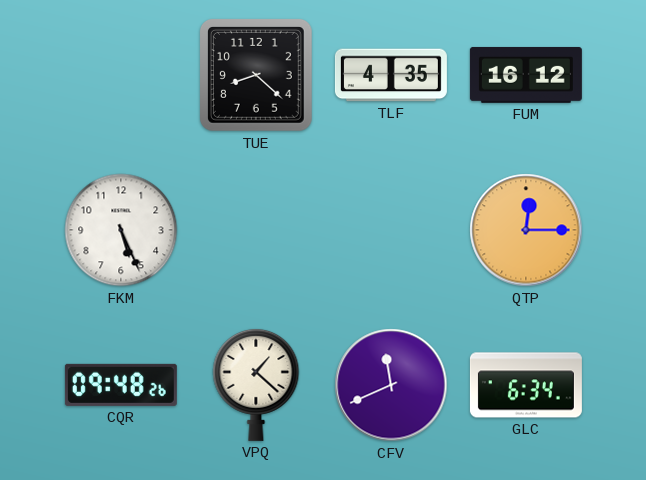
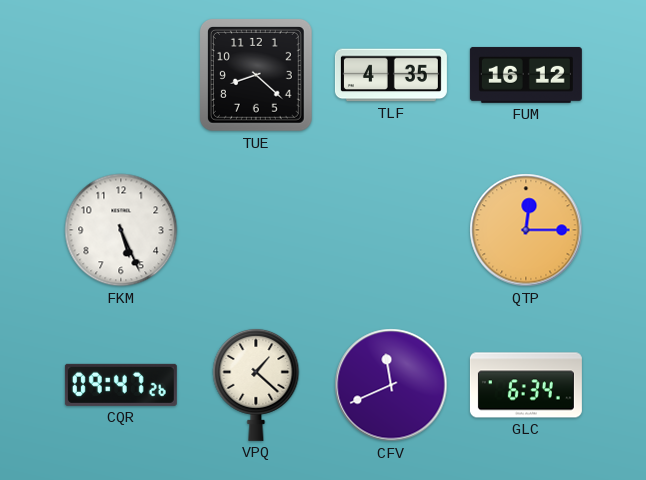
CQR: 09:48 -> 09:47
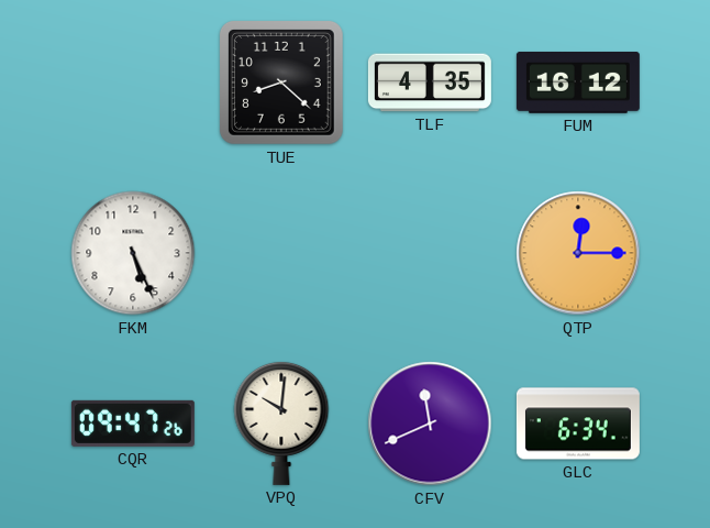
VPQ: 1:22 -> 10:01
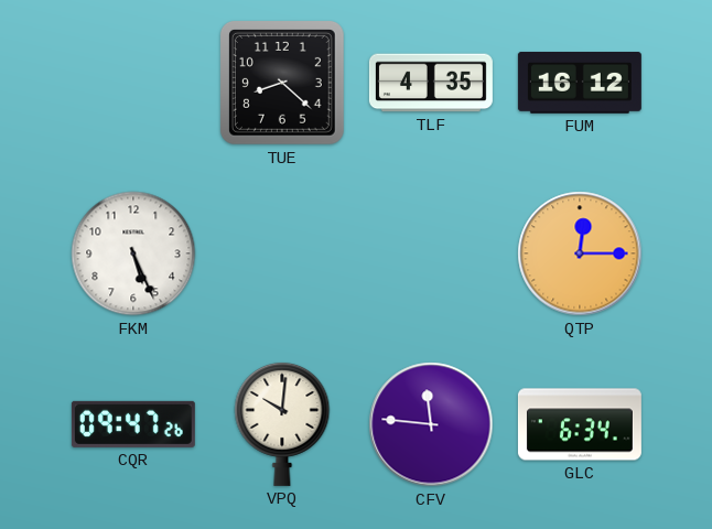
CFV: 11:41 -> 11:46
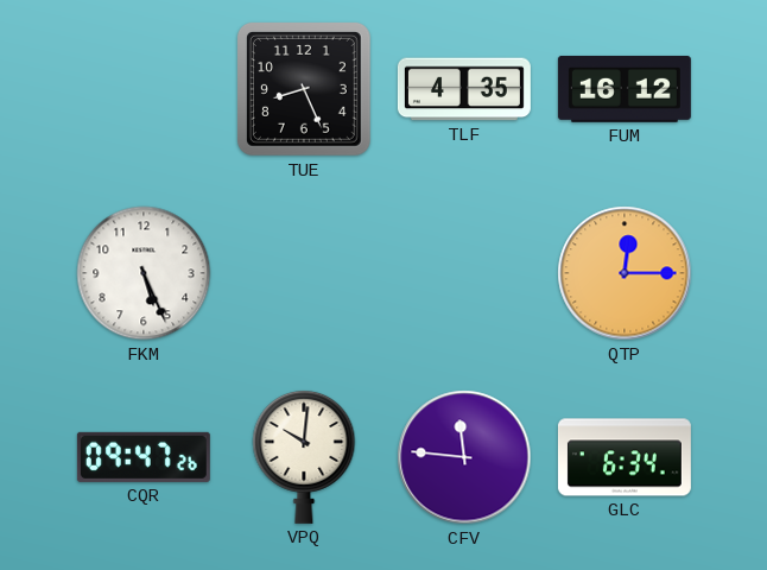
TUE: 8:22 -> 8:26
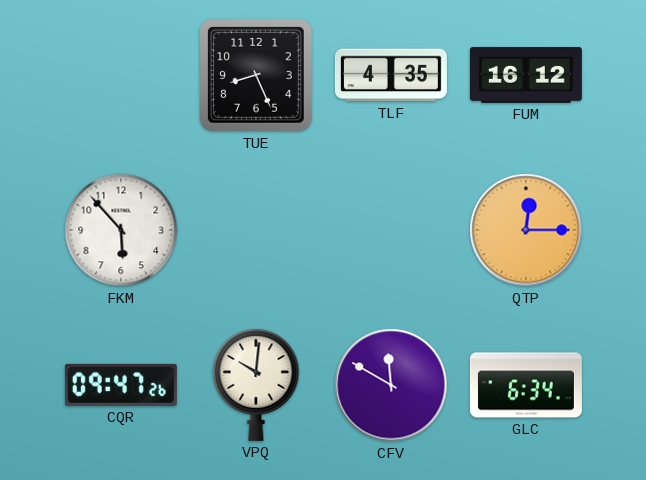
FKM: 5:26 -> 5:53
CFV: 11:46 -> 11:50
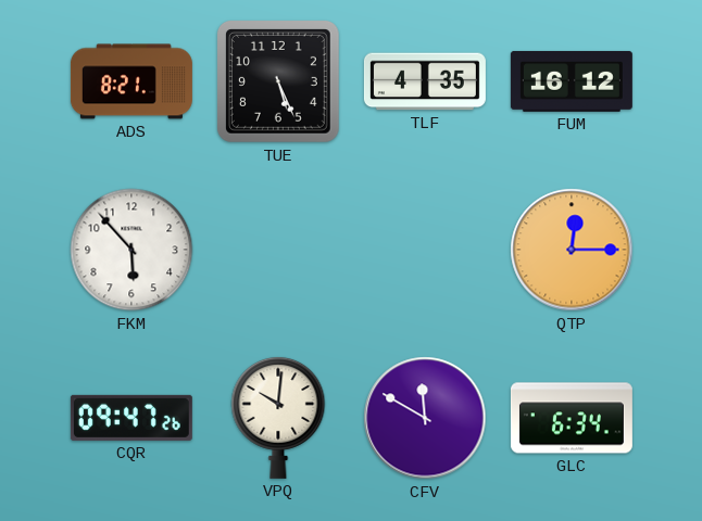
ADS: none -> 8:21
TUE: 8:26 -> 5:26
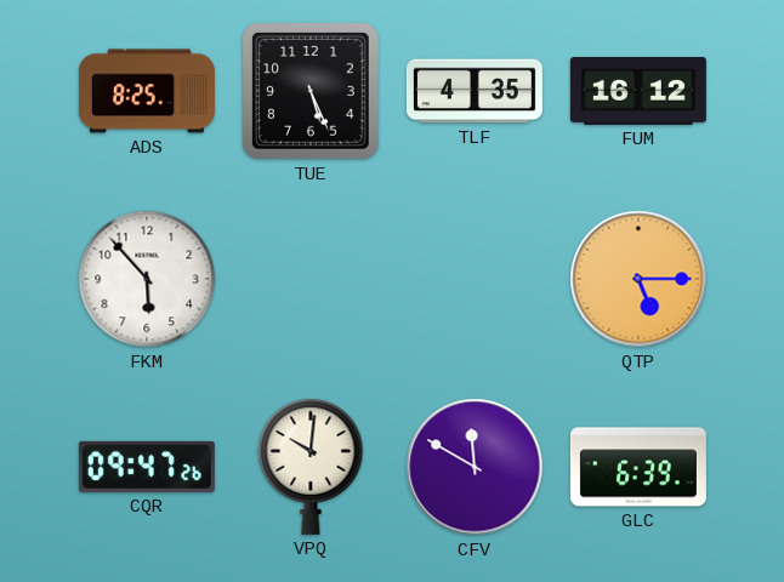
ADS: 8:21 -> 8:25
QTP: 12:15 -> 5:15
GLC: 6:34 -> 6:39
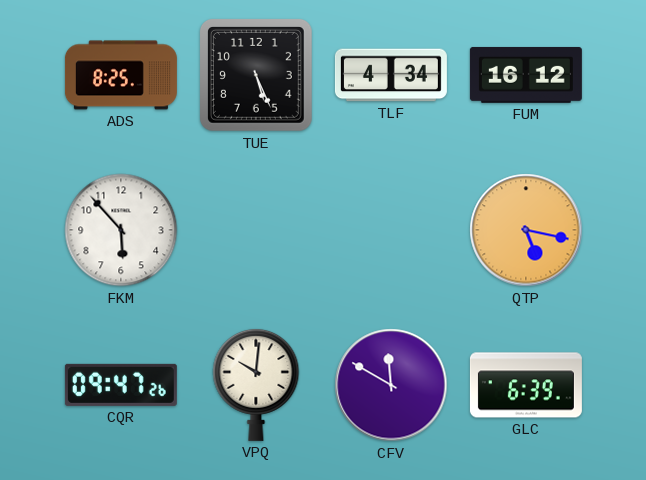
TLF: 4:35 -> 4:34
QTP: 5:15 -> 5:17
